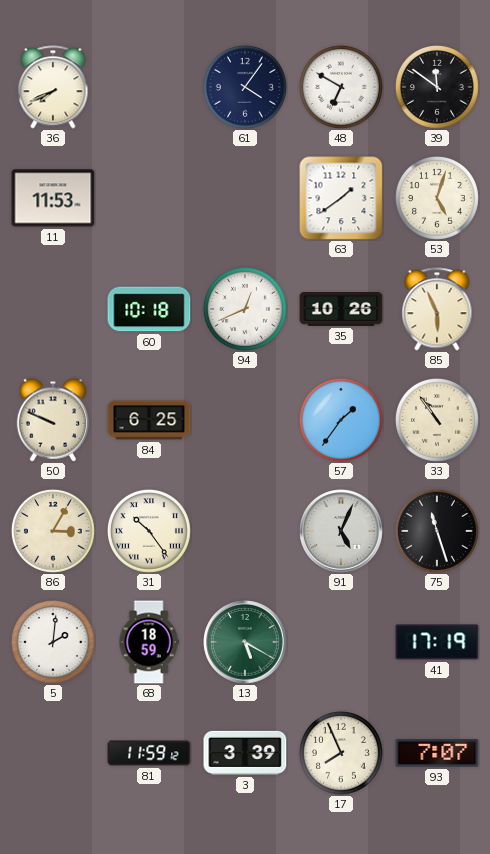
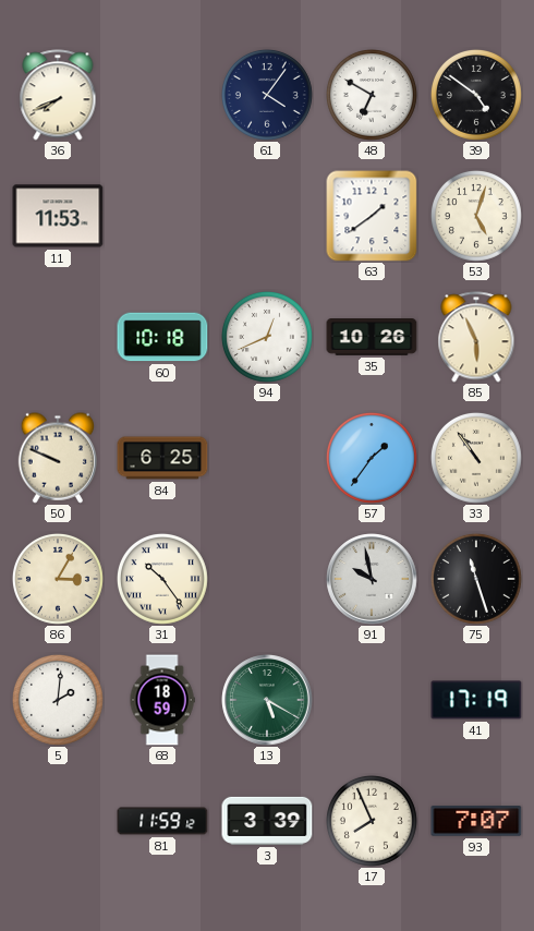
39: 11:51 -> 4:51
91: 5:04 -> 9:58
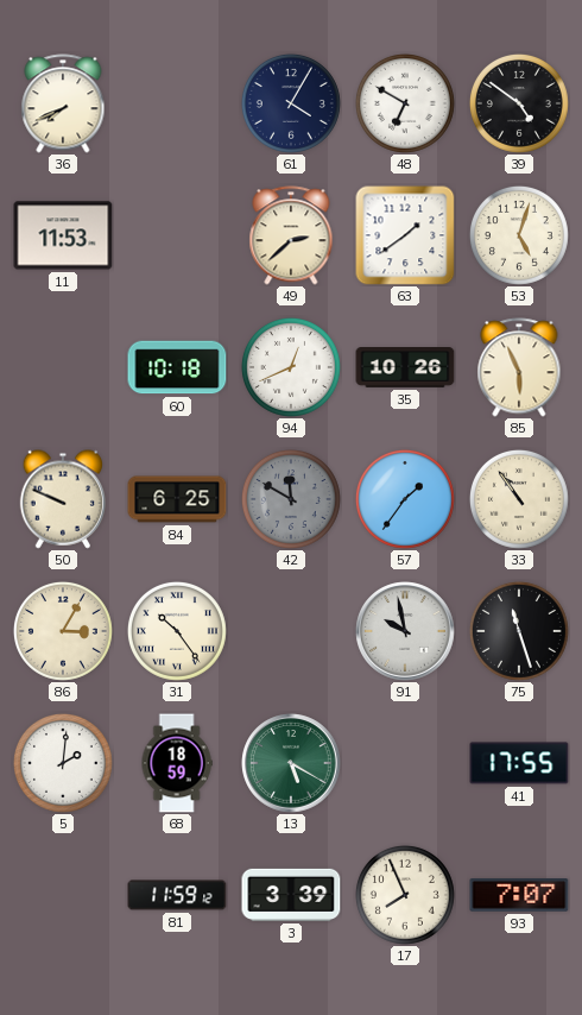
61: 4:06 -> 4:05
49: none -> 2:38
42: none -> 11:50
41: 17:19 -> 17:55
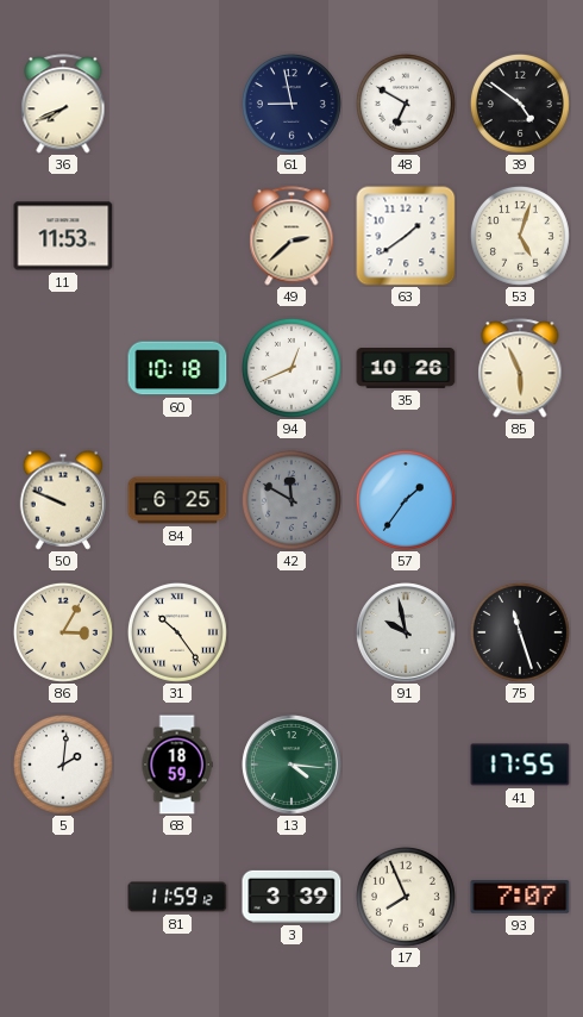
61: 4:05 -> 8:58
33: 10:54 -> none
13: 5:20 -> 4:16
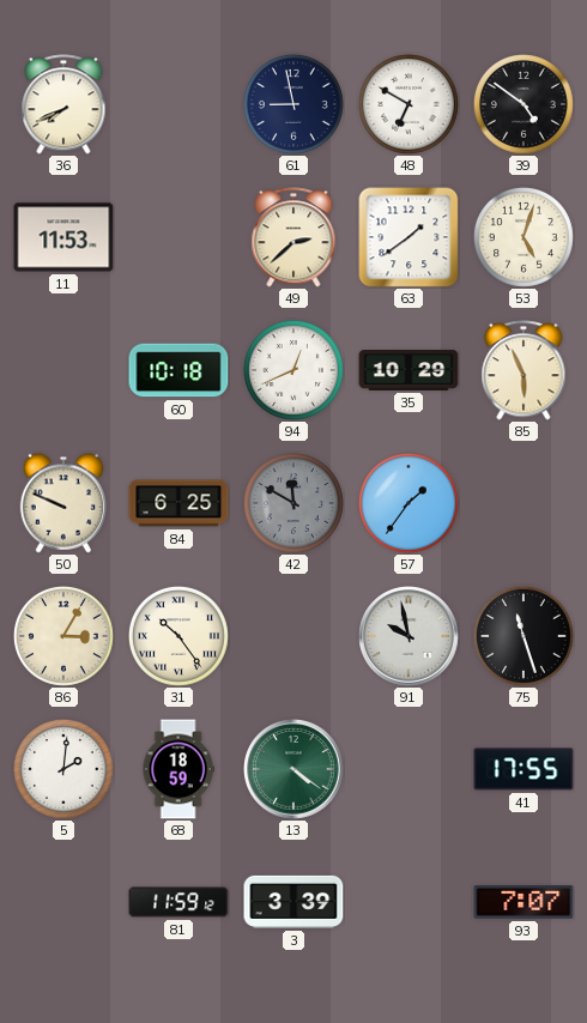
35: 10:26 -> 10:29
13: 4:16 -> 4:21
17: 7:56 -> none
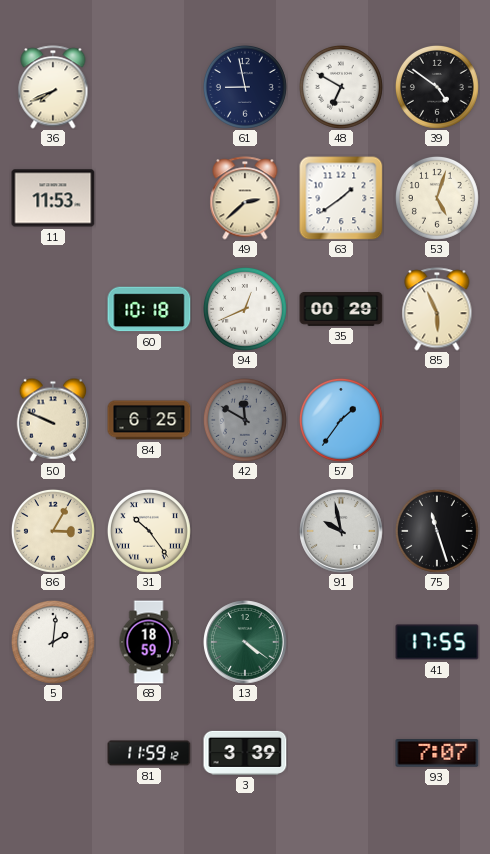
35: 10:29 -> 00:29
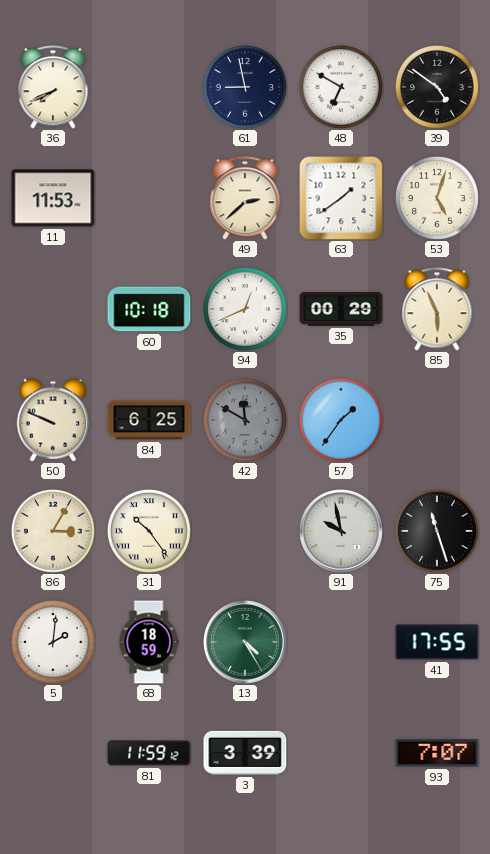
13: 4:21 -> 4:25
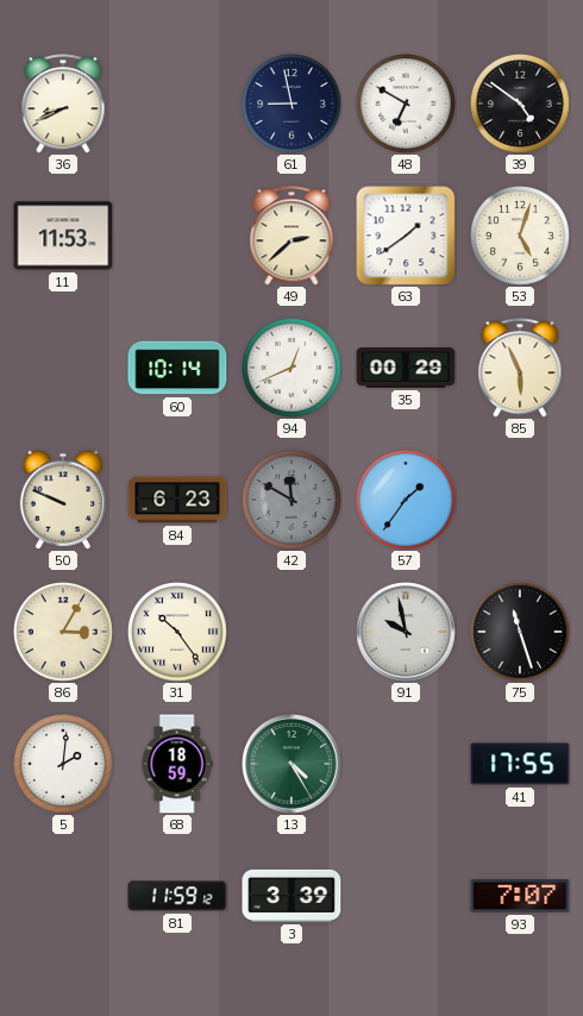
36: 7:41 -> 8:41
60: 10:18 -> 10:14
84: 6:25 -> 6:23
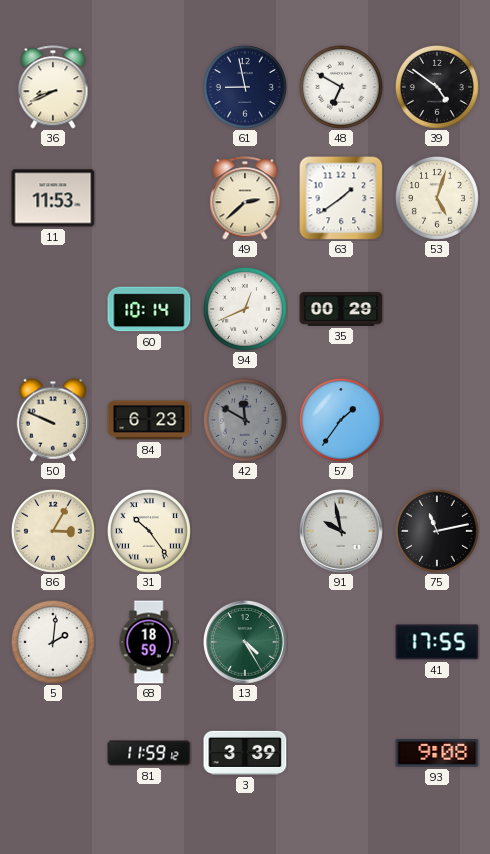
85: 5:56 -> none
75: 11:27 -> 11:13
93: 7:07 -> 9:08
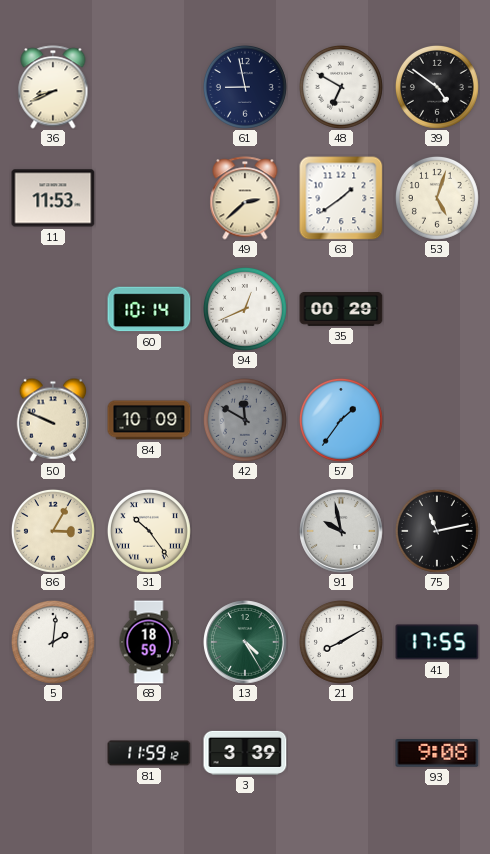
84: 6:23 -> 10:09
21: none -> 8:10
